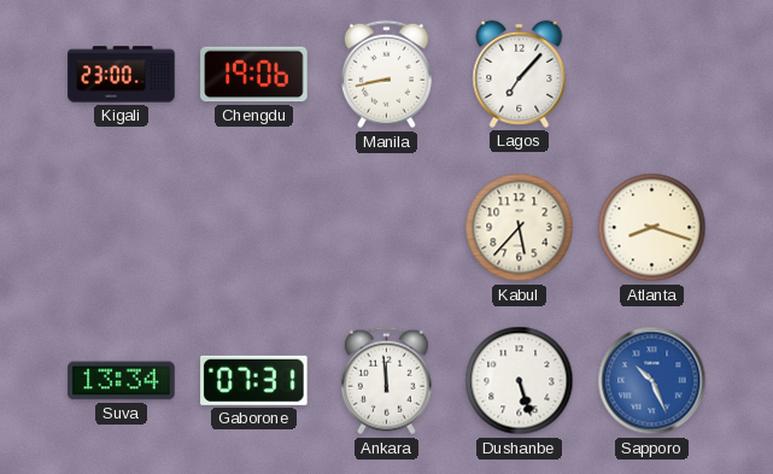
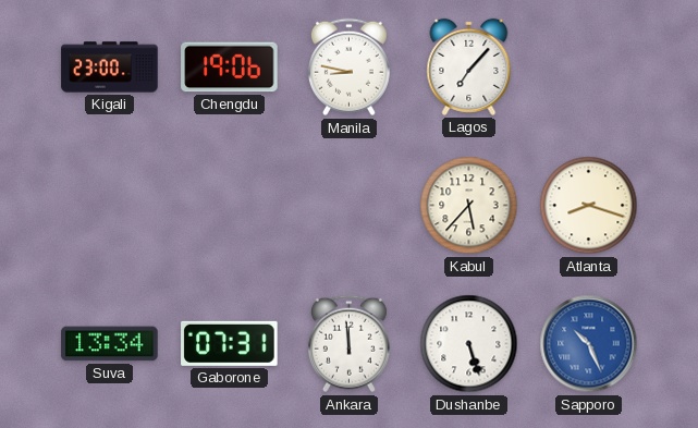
Manila: 8:43 -> 8:47
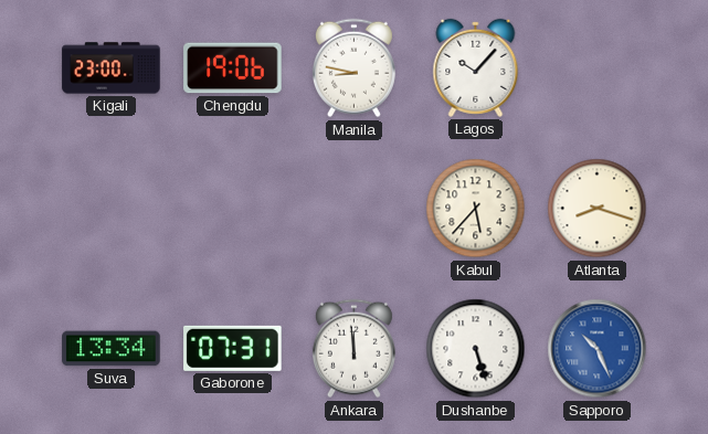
Lagos: 7:07 -> 10:07
